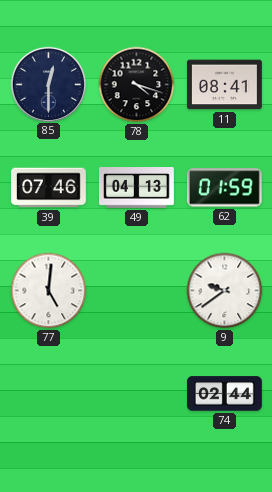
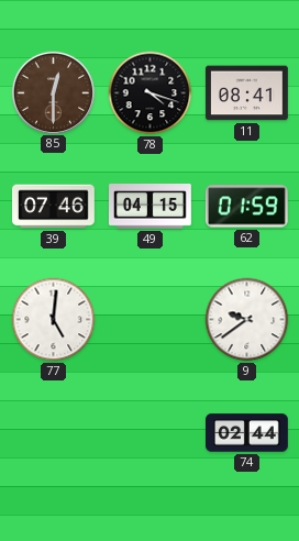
85 dial: navy -> brown
49: 04:13 -> 04:15
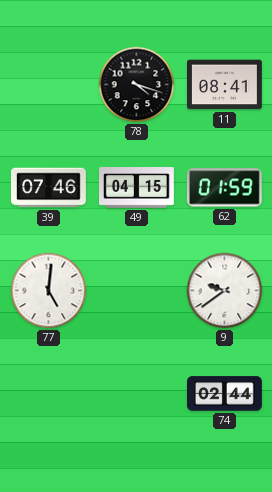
85: 12:30 -> none
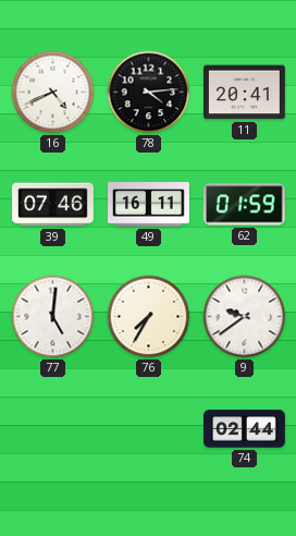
16: none -> 4:41
78: 4:18 -> 4:14
11: 08:41 -> 20:41
49: 04:15 -> 16:11
76: none -> 7:35
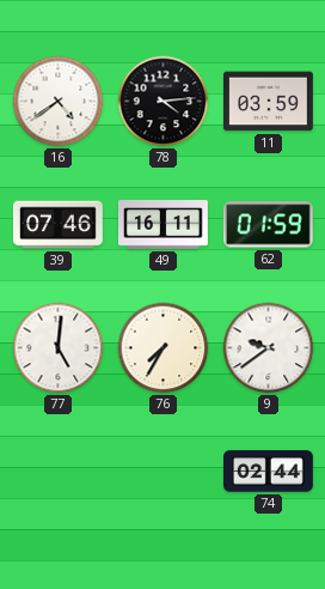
16: 4:41 -> 4:39
11: 20:41 -> 03:59
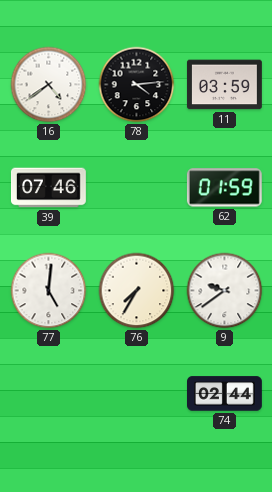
49: 16:11 -> none
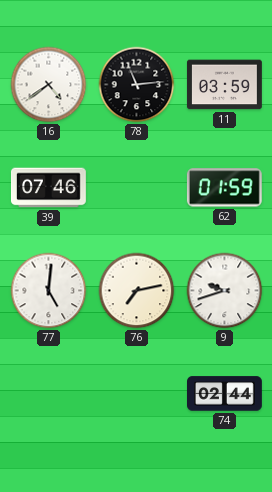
78: 4:14 -> 11:14
76: 7:35 -> 7:13
9: 9:39 -> 9:42
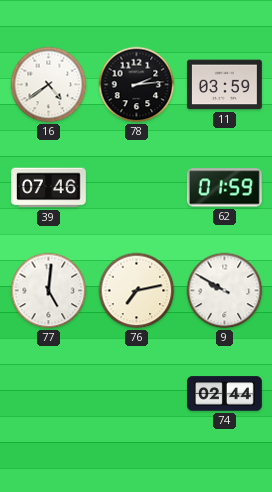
78: 11:14 -> 2:14
9: 9:42 -> 9:50
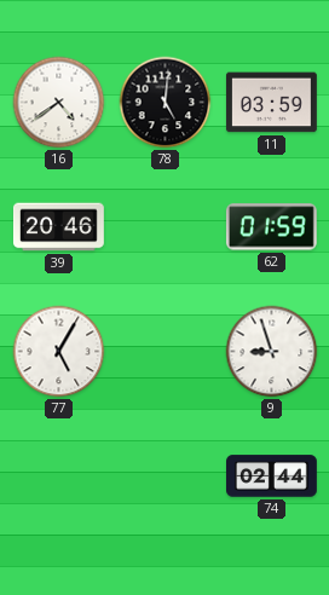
78: 2:14 -> 5:01
39: 07:46 -> 20:46
77: 5:01 -> 5:05
76: 7:13 -> none
9: 9:50 -> 8:57
